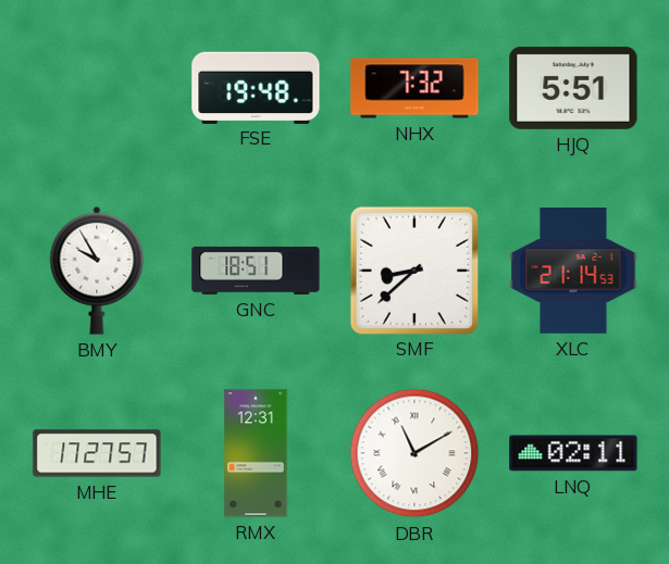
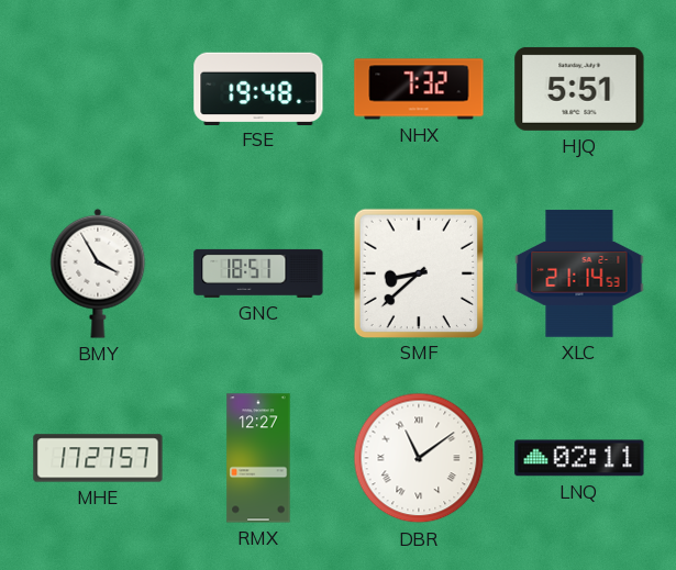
BMY: 9:55 -> 3:55
RMX: 12:31 -> 12:27
DBR: 11:10 -> 11:09
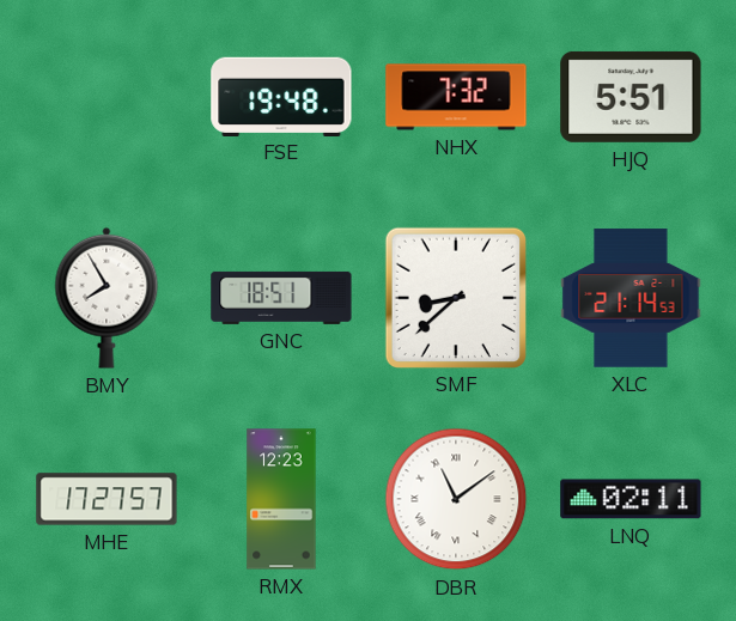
BMY: 3:55 -> 7:55
RMX: 12:27 -> 12:23
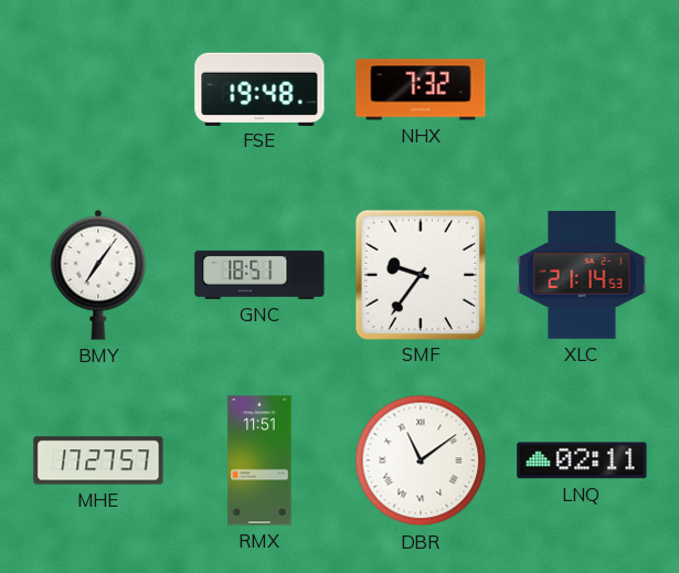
HJQ: 5:51 -> none
BMY: 7:55 -> 7:06
SMF: 8:38 -> 9:36
RMX: 12:23 -> 11:51
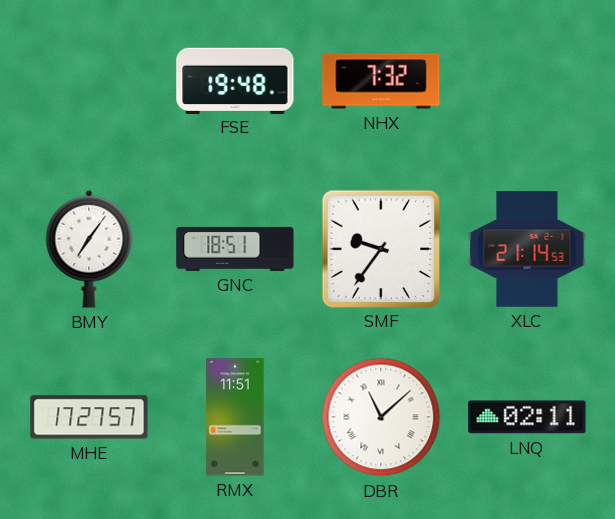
DBR: 11:09 -> 11:08
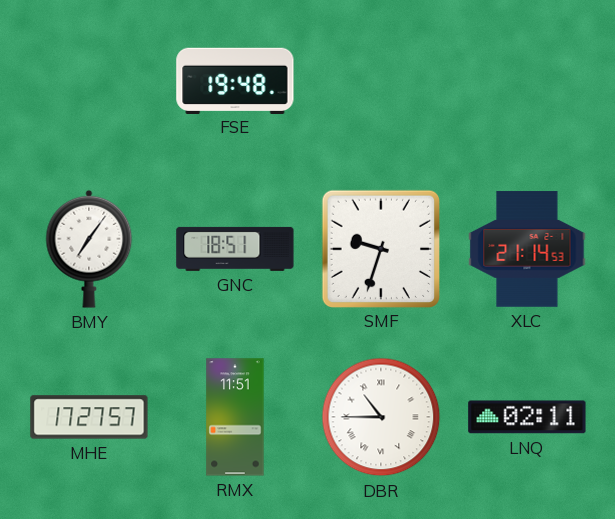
NHX: 7:32 -> none
SMF: 9:36 -> 9:33
DBR: 11:08 -> 10:45
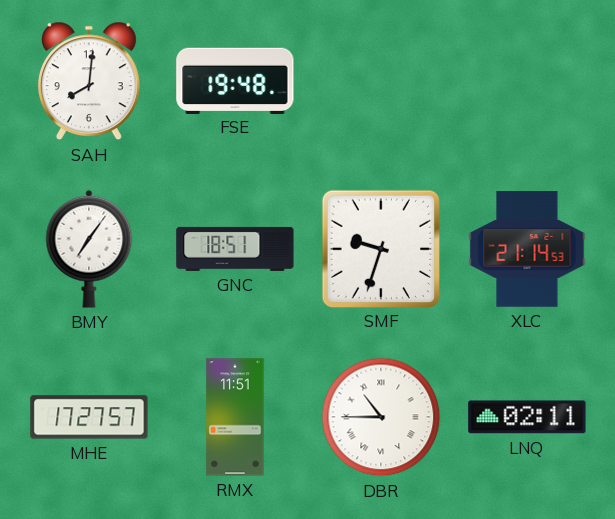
SAH: none -> 8:01
